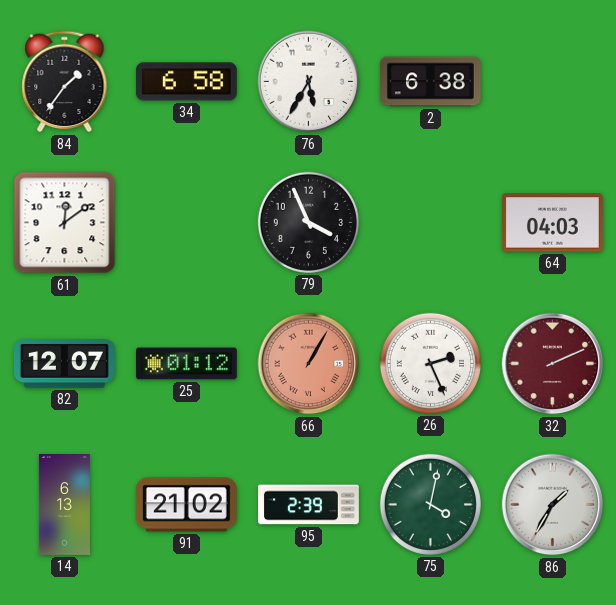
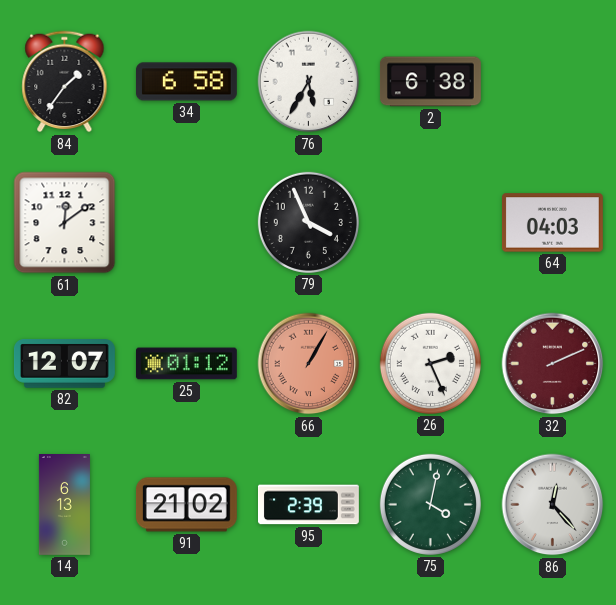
86: 1:35 -> 12:23
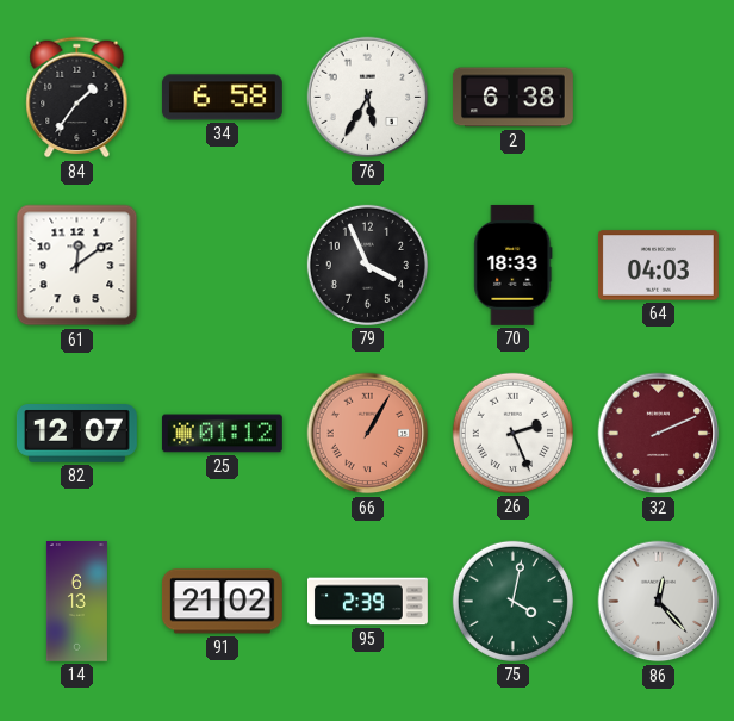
70: none -> 18:33
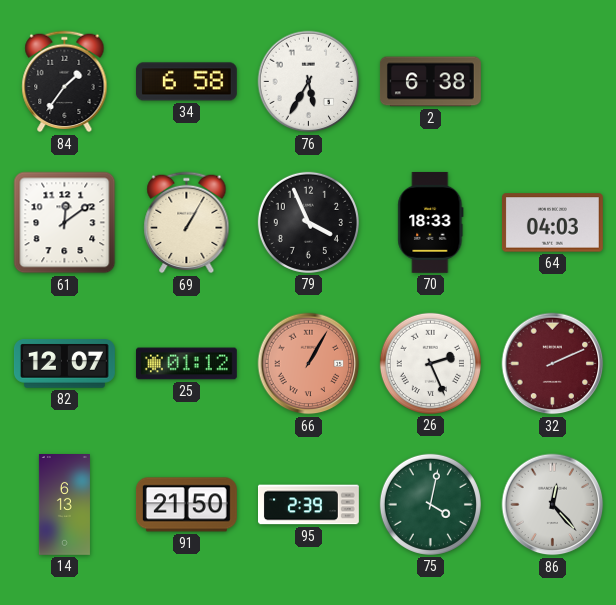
69: none -> 1:05
91: 21:02 -> 21:50
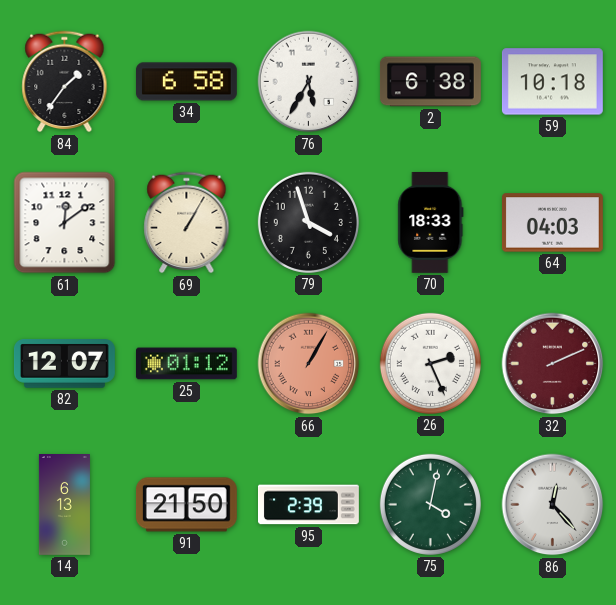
59: none -> 10:18
79: 3:56 -> 3:57
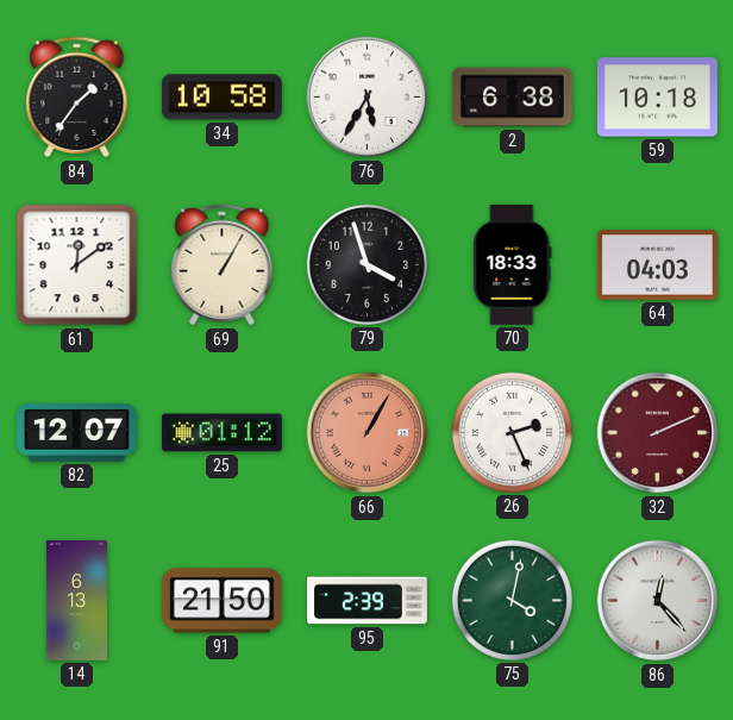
34: 6:58 -> 10:58
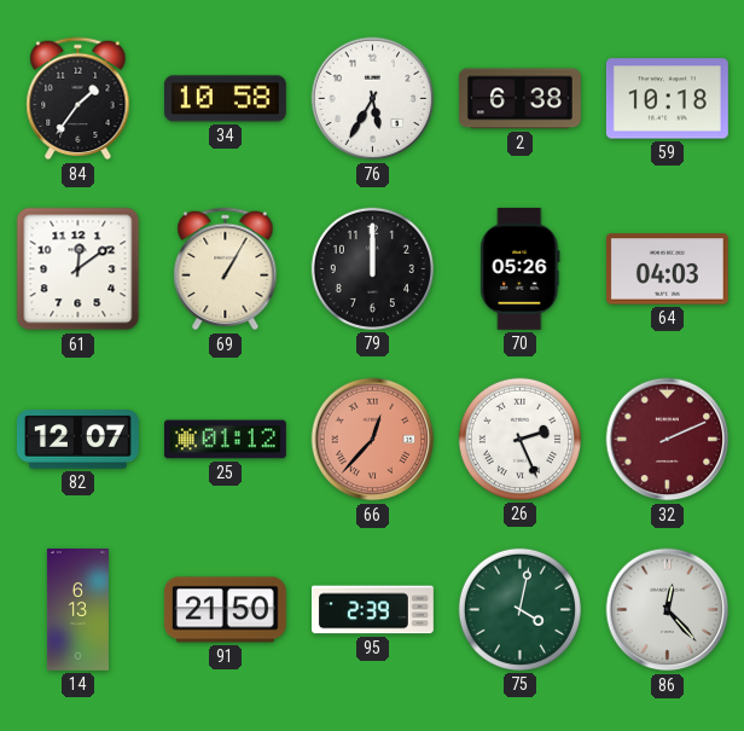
79: 3:57 -> 12:00
70: 18:33 -> 05:26
66: 1:05 -> 12:37
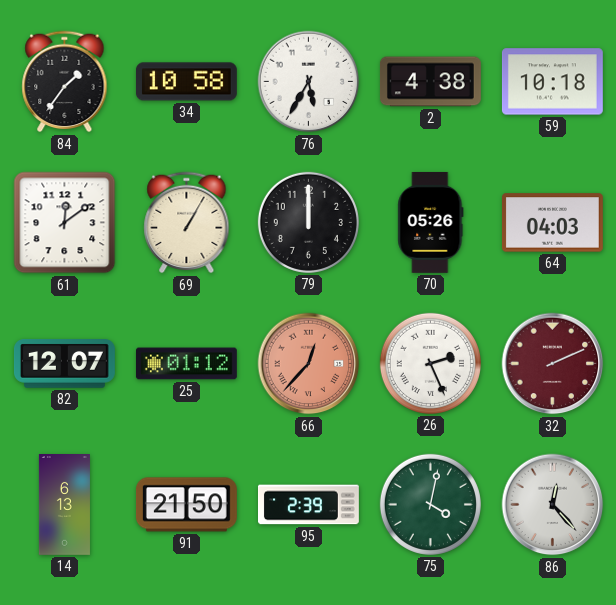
2: 6:38 -> 4:38
